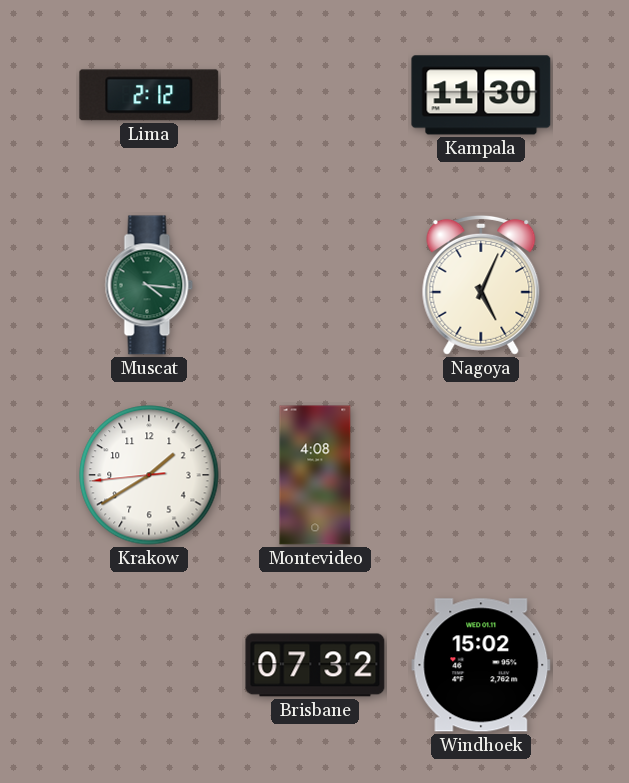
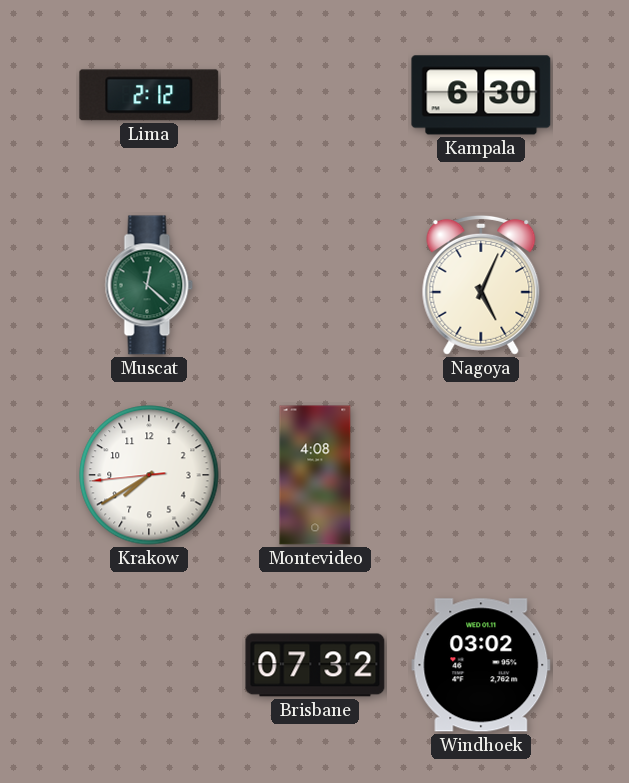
Kampala: 11:30 -> 6:30
Muscat: 4:16 -> 12:22
Krakow: 1:39 -> 7:39
Windhoek: 15:02 -> 03:02
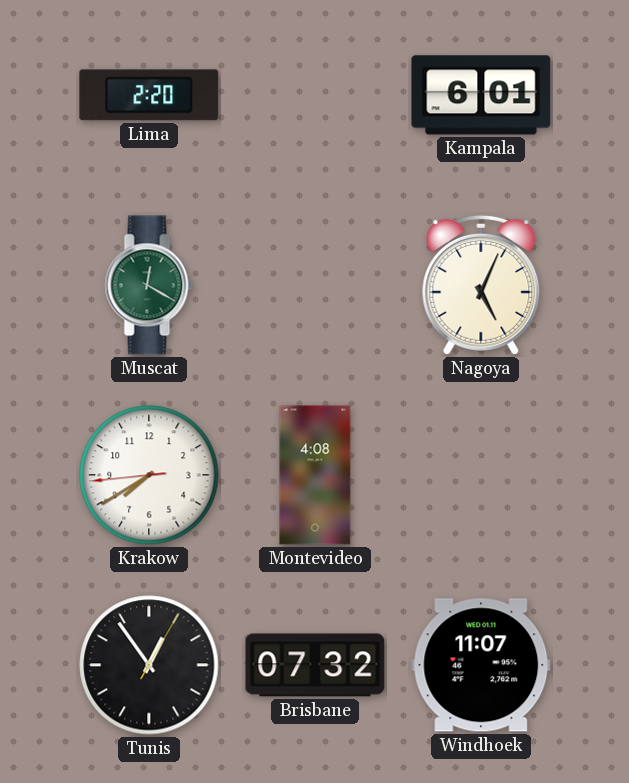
Lima: 2:12 -> 2:20
Kampala: 6:30 -> 6:01
Muscat: 12:22 -> 12:20
Tunis: none -> 12:54
Windhoek: 03:02 -> 11:07
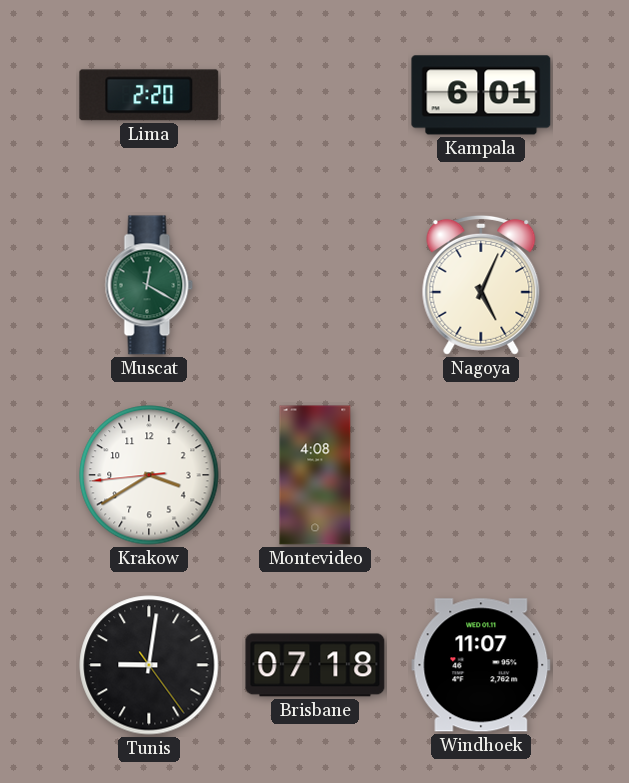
Krakow: 7:39 -> 3:39
Tunis: 12:54 -> 9:01
Brisbane: 07:32 -> 07:18
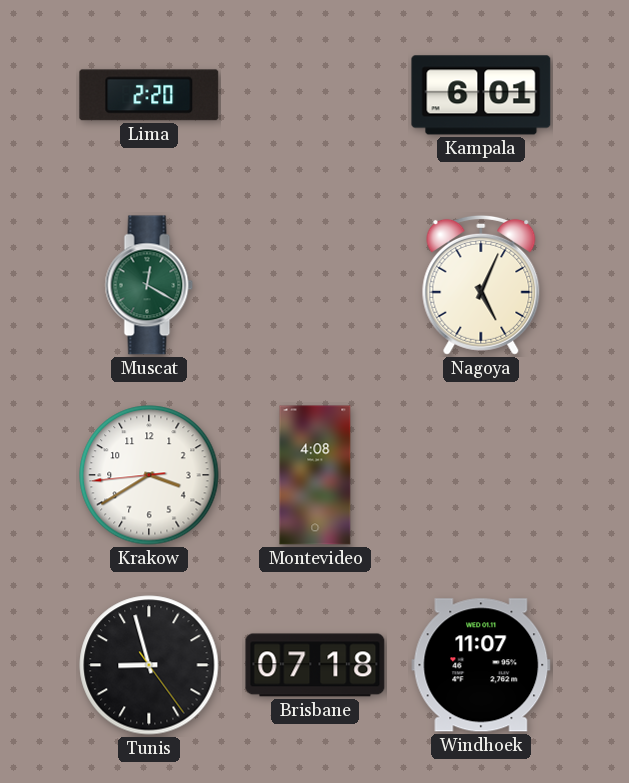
Tunis: 9:01 -> 8:57
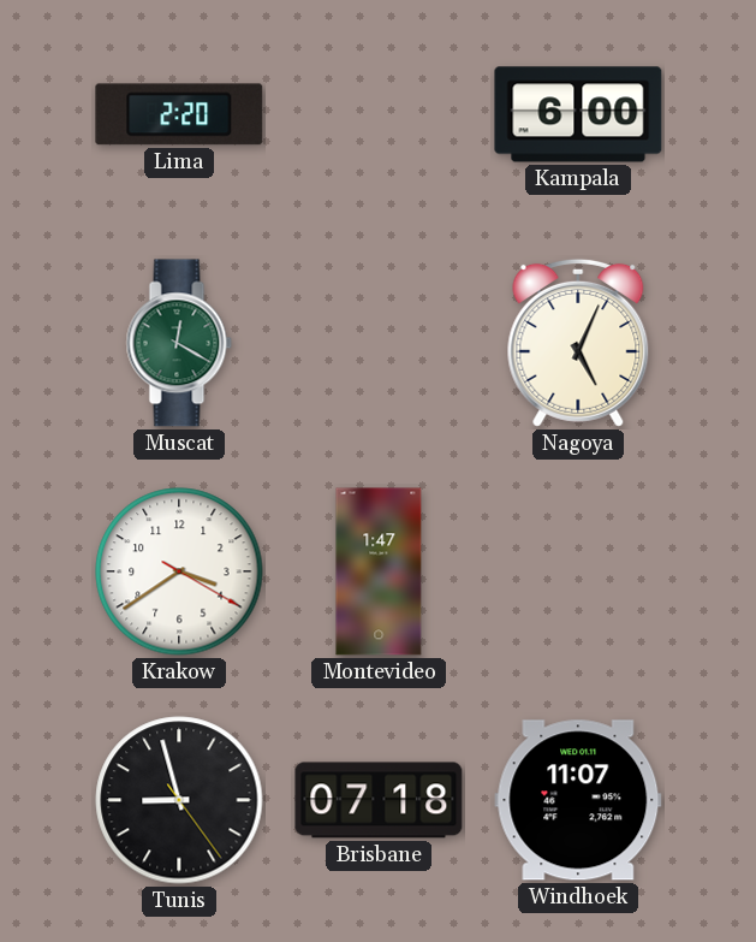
Kampala: 6:01 -> 6:00
Krakow: 3:39:44 -> 3:39:20
Montevideo: 4:08 -> 1:47
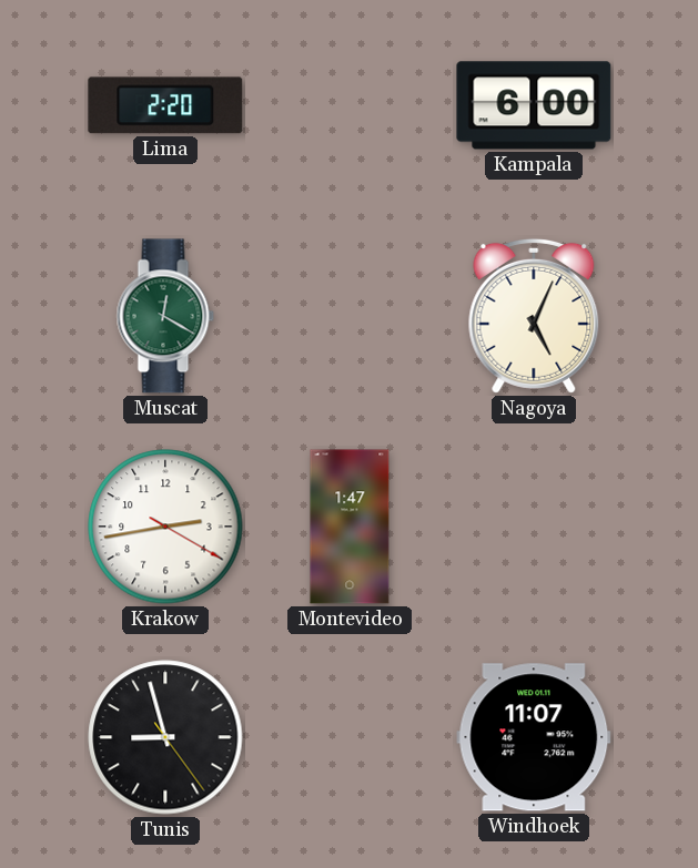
Krakow: 3:39 -> 2:43
Brisbane: 07:18 -> none
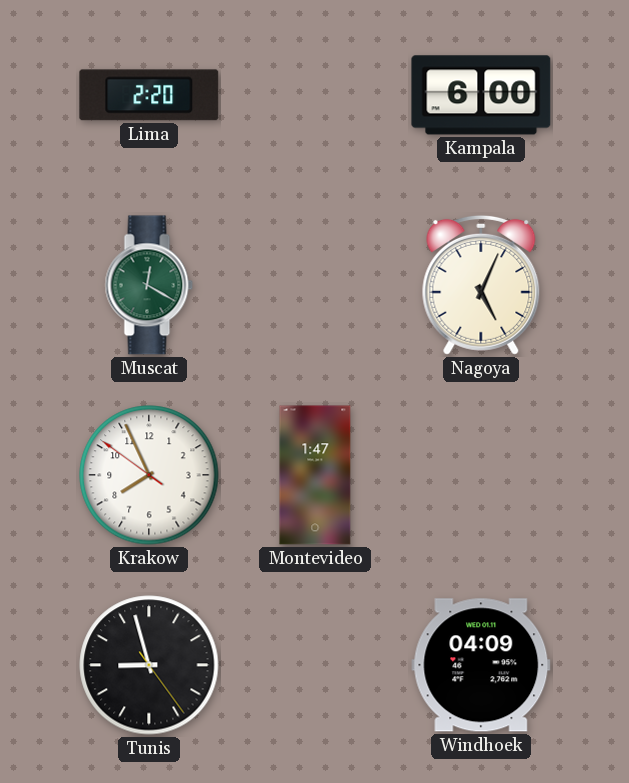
Krakow: 2:43 -> 7:55
Windhoek: 11:07 -> 04:09
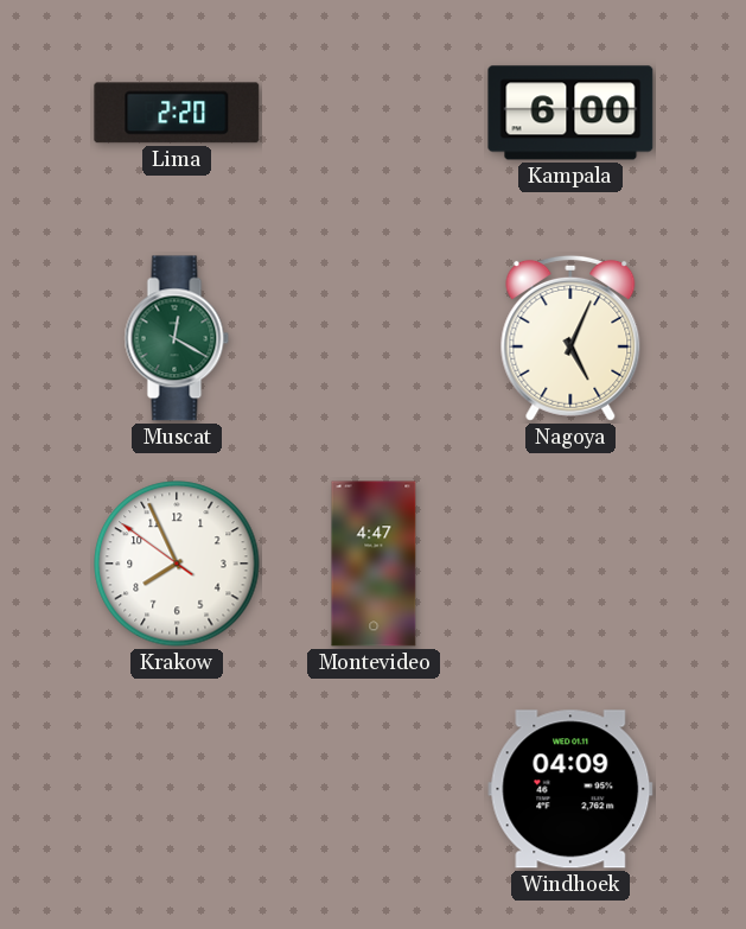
Montevideo: 1:47 -> 4:47
Tunis: 8:57 -> none
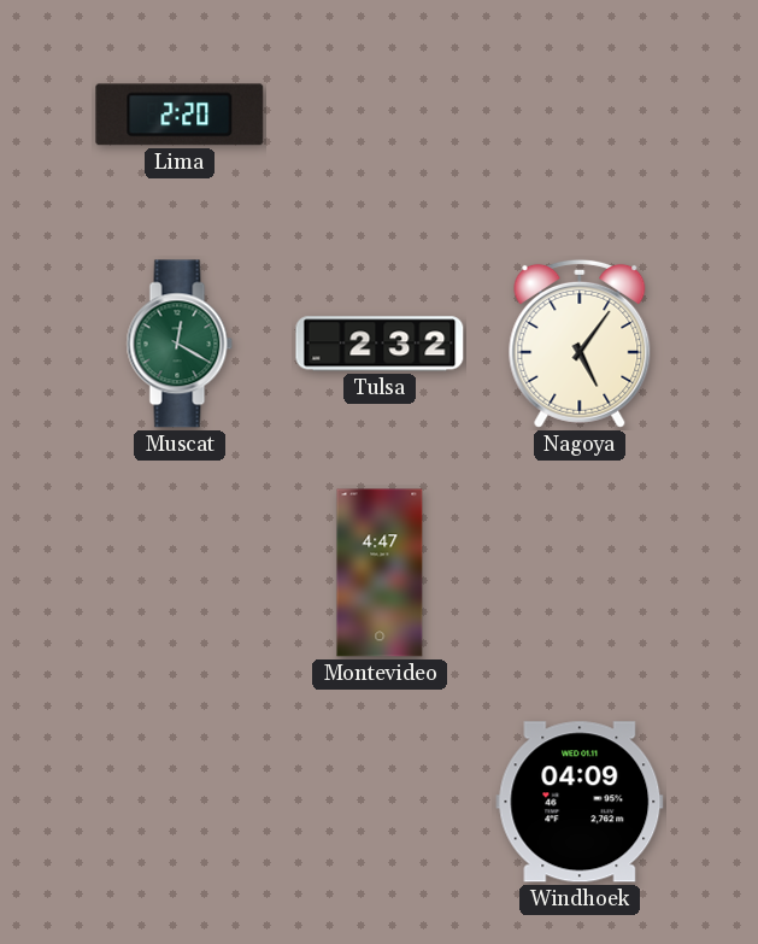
Kampala: 6:00 -> none
Tulsa: none -> 2:32
Nagoya: 5:04 -> 5:06
Krakow: 7:55 -> none
